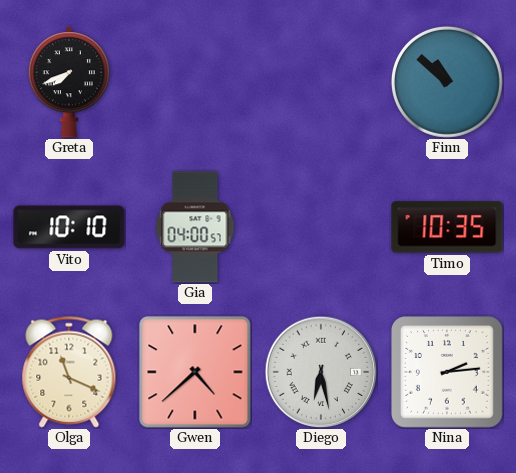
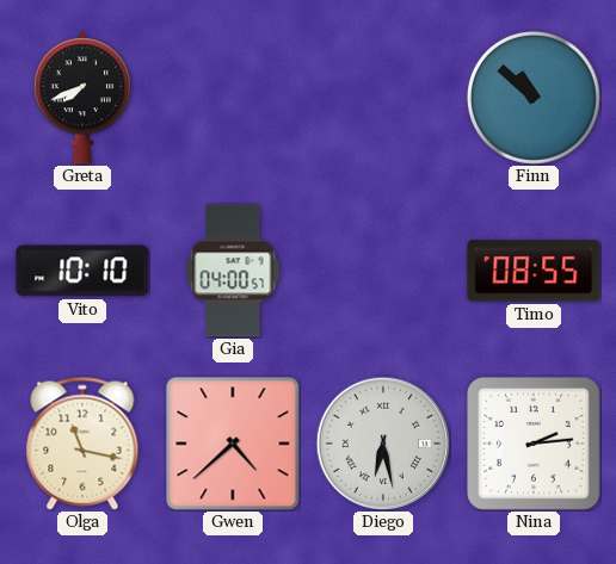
Timo: 10:35 -> 08:55
Olga: 11:19 -> 11:17
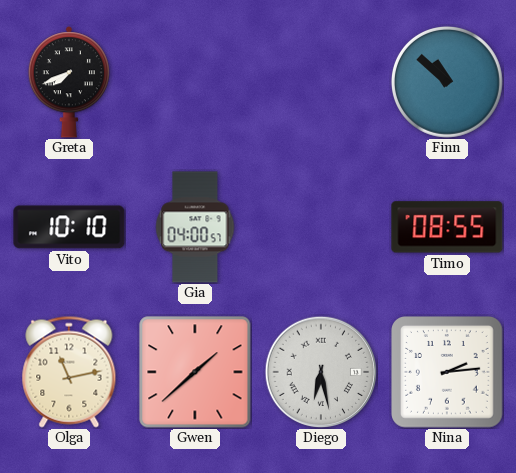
Olga: 11:17 -> 11:13
Gwen: 4:38 -> 1:38
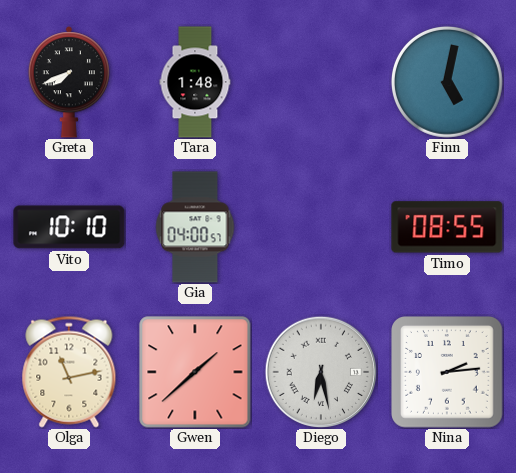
Tara: none -> 1:48
Finn: 10:52 -> 5:02
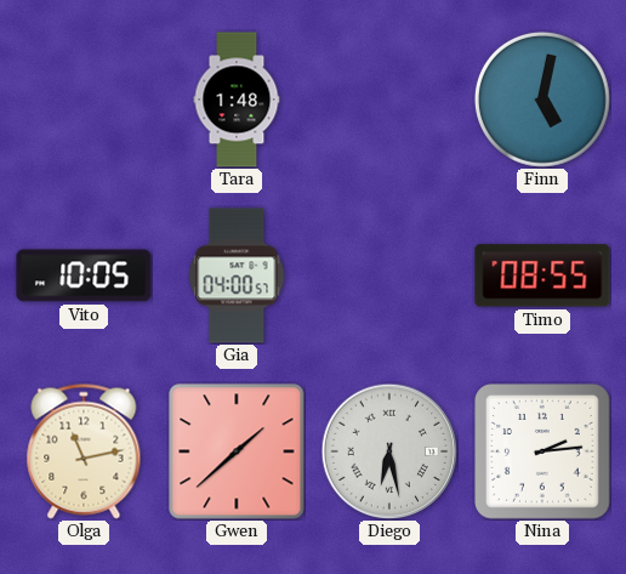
Greta: 7:41 -> none
Vito: 10:10 -> 10:05
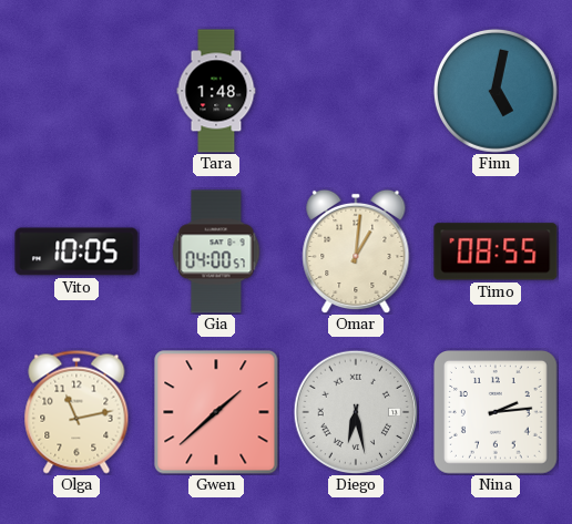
Omar: none -> 1:01
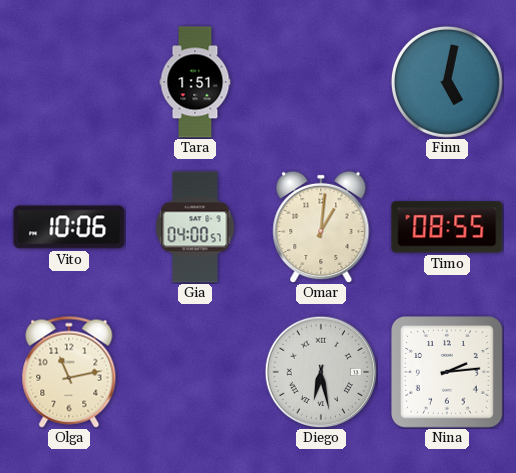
Tara: 1:48 -> 1:51
Vito: 10:05 -> 10:06
Gwen: 1:38 -> none
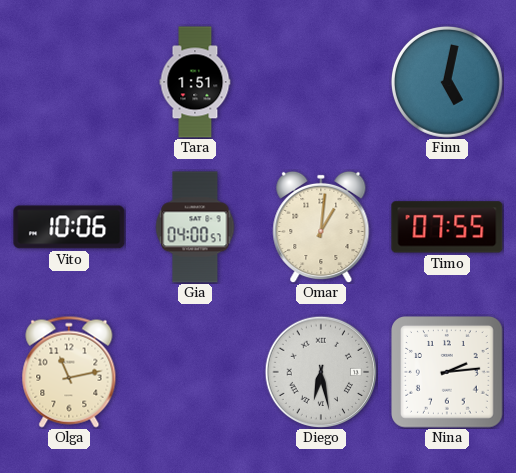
Timo: 08:55 -> 07:55
